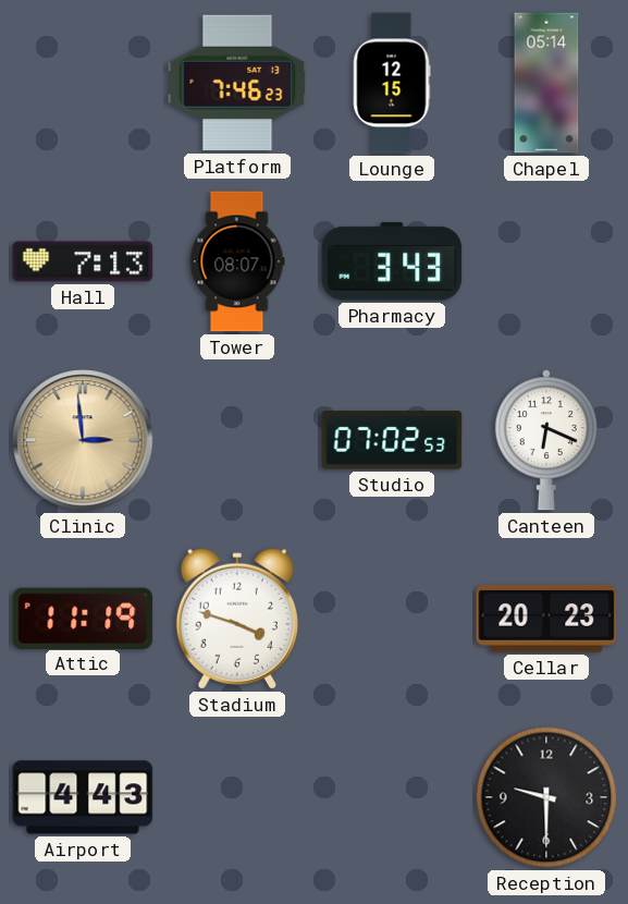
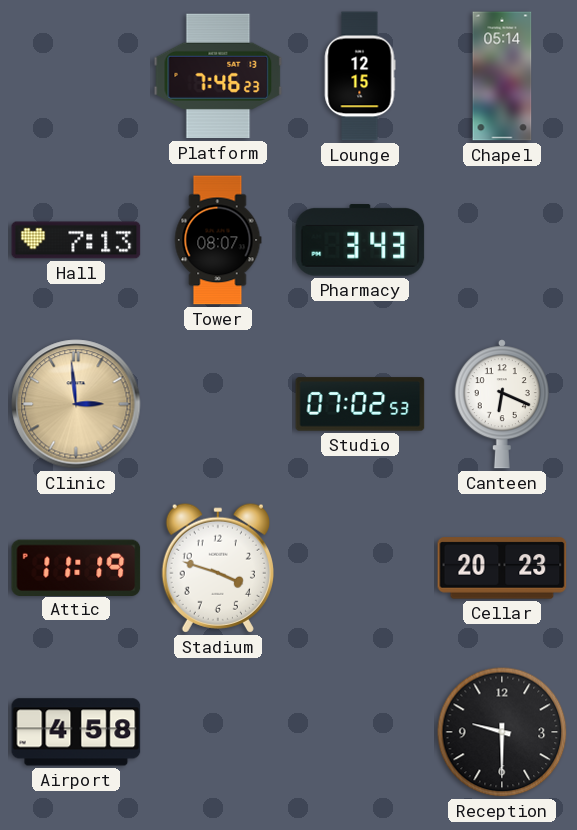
Airport: 4:43 -> 4:58
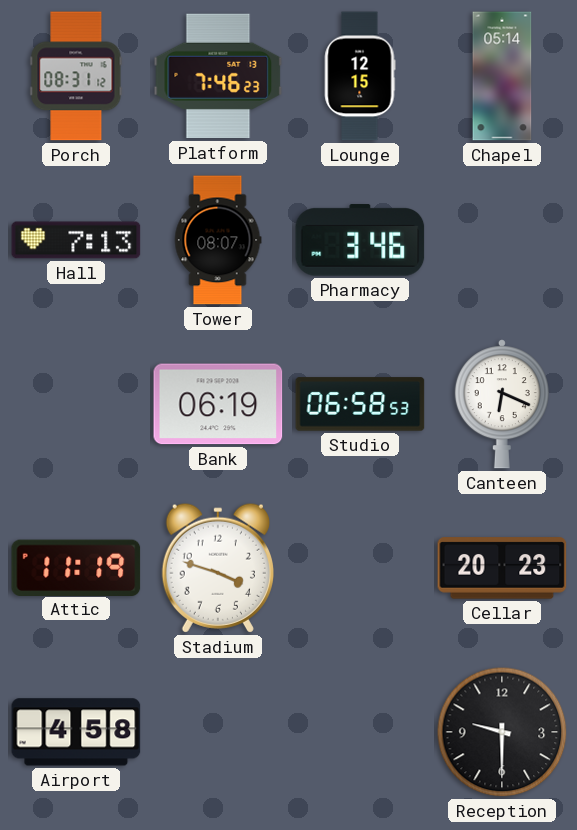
Porch: none -> 08:31
Pharmacy: 3:43 -> 3:46
Clinic: 2:59 -> none
Bank: none -> 06:19
Studio: 07:02 -> 06:58
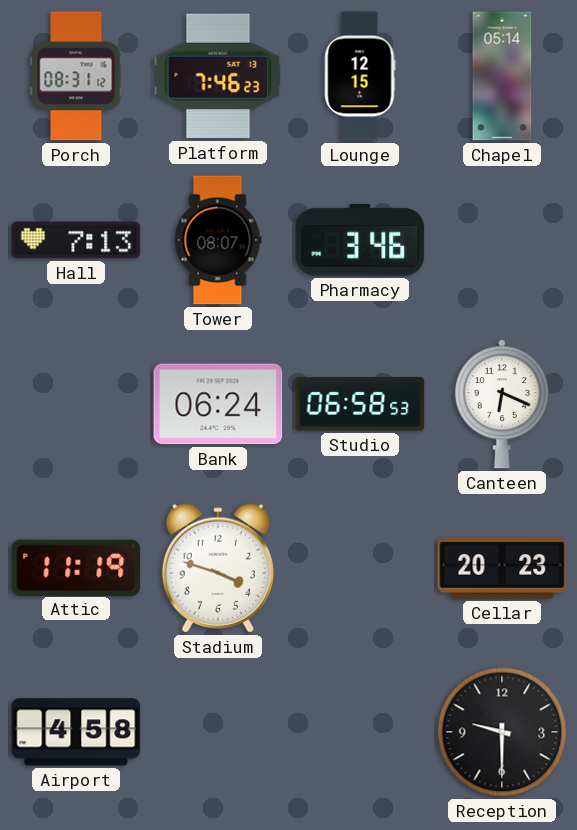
Bank: 06:19 -> 06:24
